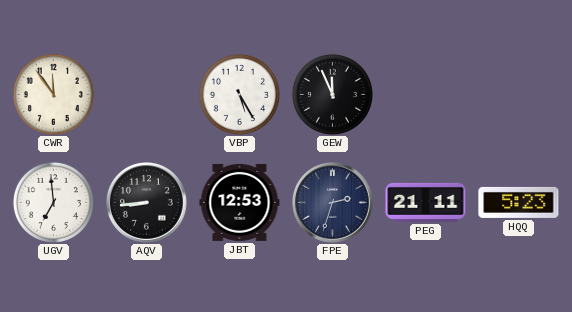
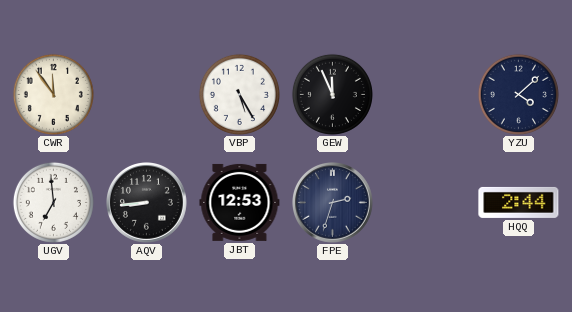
YZU: none -> 4:08
PEG: 21:11 -> none
HQQ: 5:23 -> 2:44
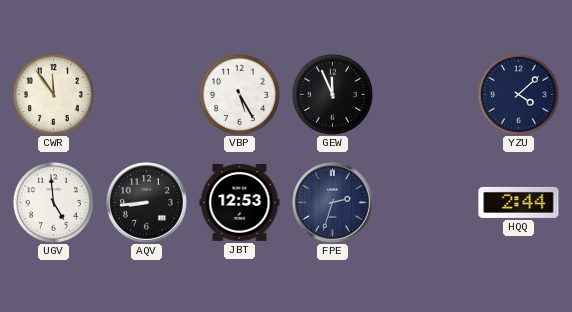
UGV: 6:59 -> 4:59
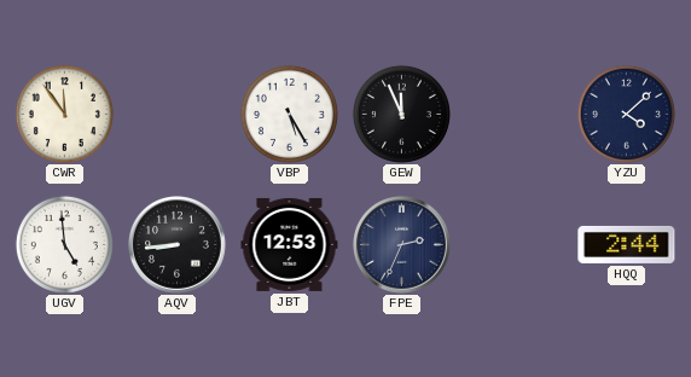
FPE: 2:33 -> 2:34
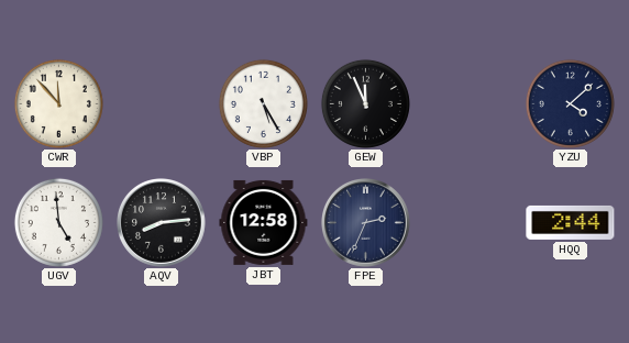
CWR: 11:54 -> 11:53
AQV: 8:44 -> 8:14
JBT: 12:53 -> 12:58
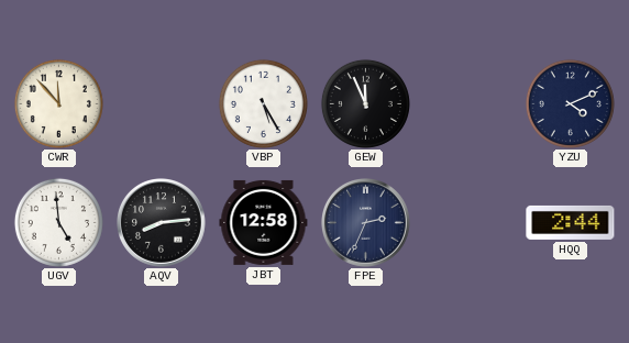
YZU: 4:08 -> 4:11
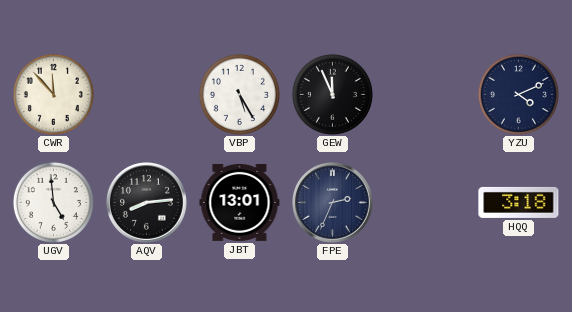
JBT: 12:58 -> 13:01
HQQ: 2:44 -> 3:18
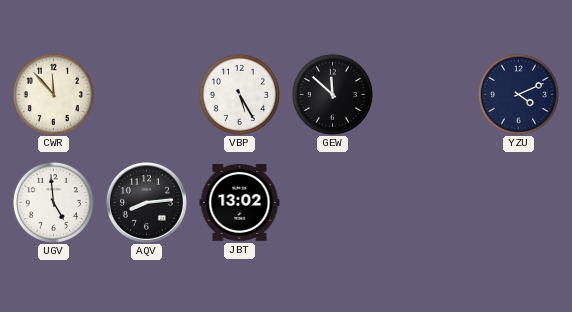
GEW: 11:56 -> 11:52
JBT: 13:01 -> 13:02
FPE: 2:34 -> none
HQQ: 3:18 -> none
